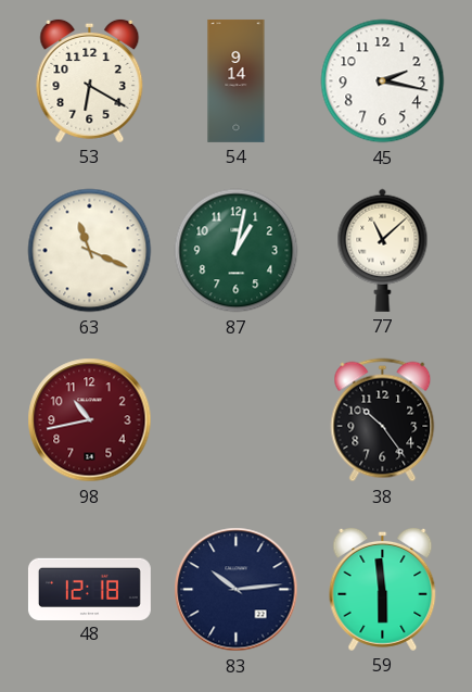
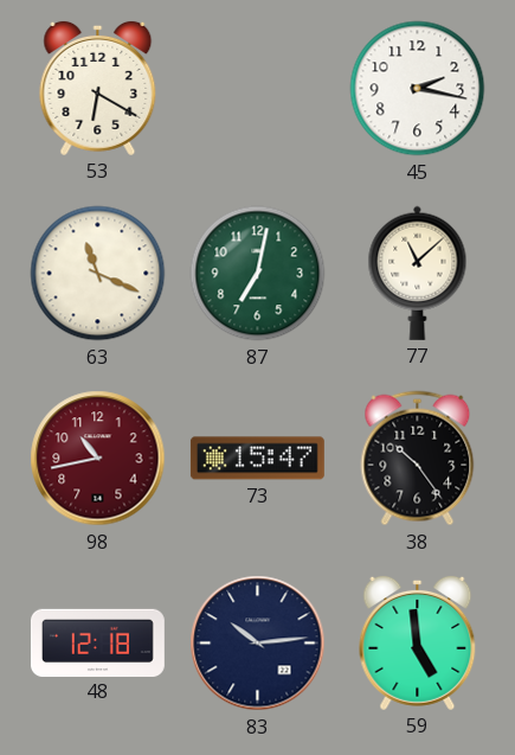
54: 9:14 -> none
87: 1:02 -> 7:02
73: none -> 15:47
59: 5:59 -> 4:59
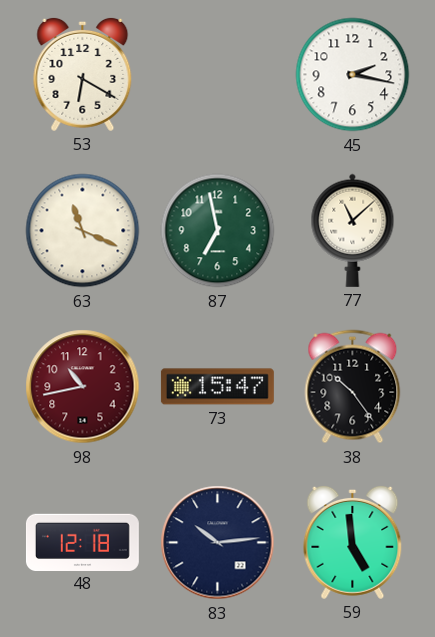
87: 7:02 -> 6:58
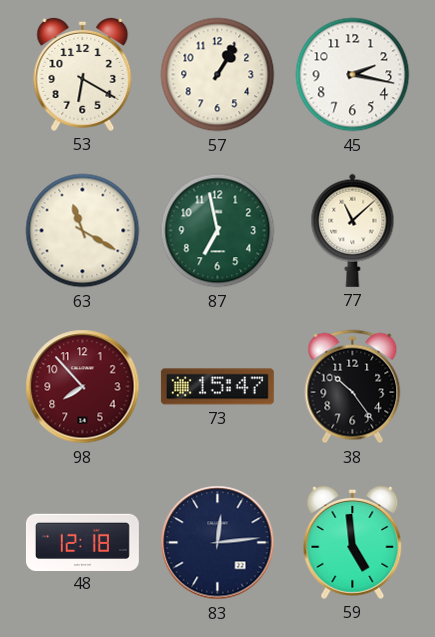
57: none -> 1:05
63: 11:19 -> 11:20
98: 10:43 -> 7:53
83: 10:14 -> 12:14
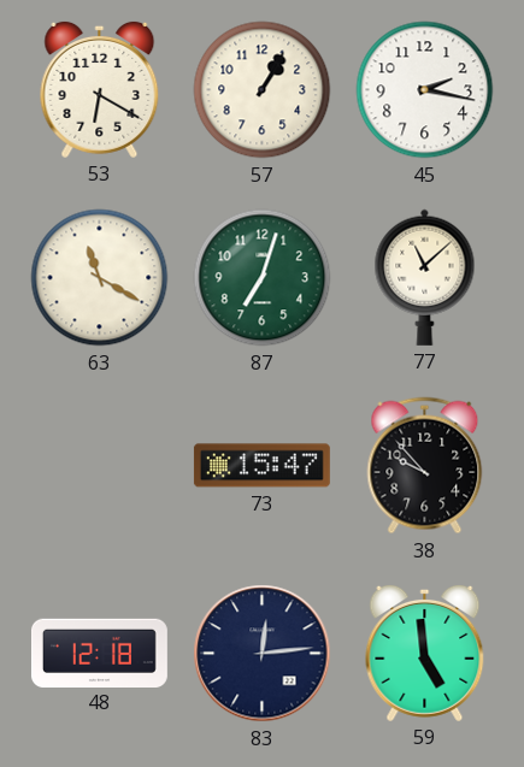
87: 6:58 -> 7:03
98: 7:53 -> none
38: 10:24 -> 9:53
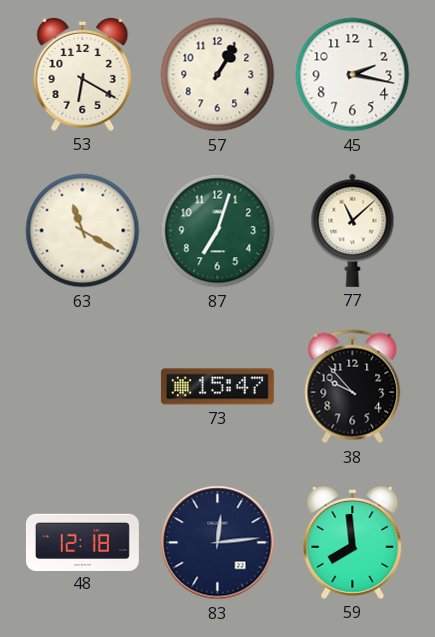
59: 4:59 -> 7:59
